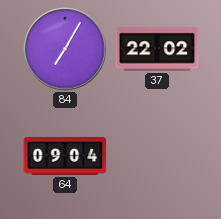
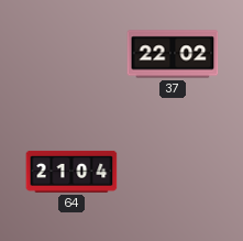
84: 7:05 -> none
64: 09:04 -> 21:04
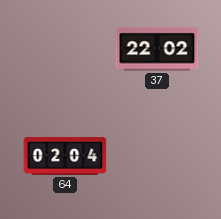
64: 21:04 -> 02:04
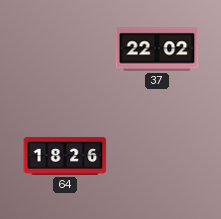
64: 02:04 -> 18:26
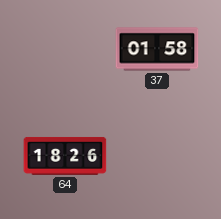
37: 22:02 -> 01:58
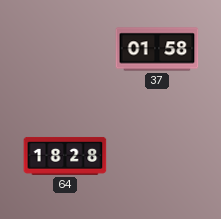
64: 18:26 -> 18:28
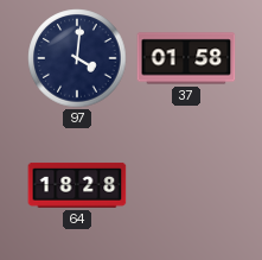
97: none -> 4:01
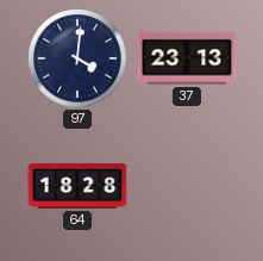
37: 01:58 -> 23:13
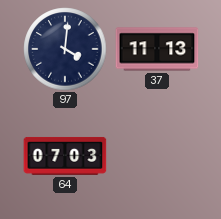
37: 23:13 -> 11:13
64: 18:28 -> 07:03
